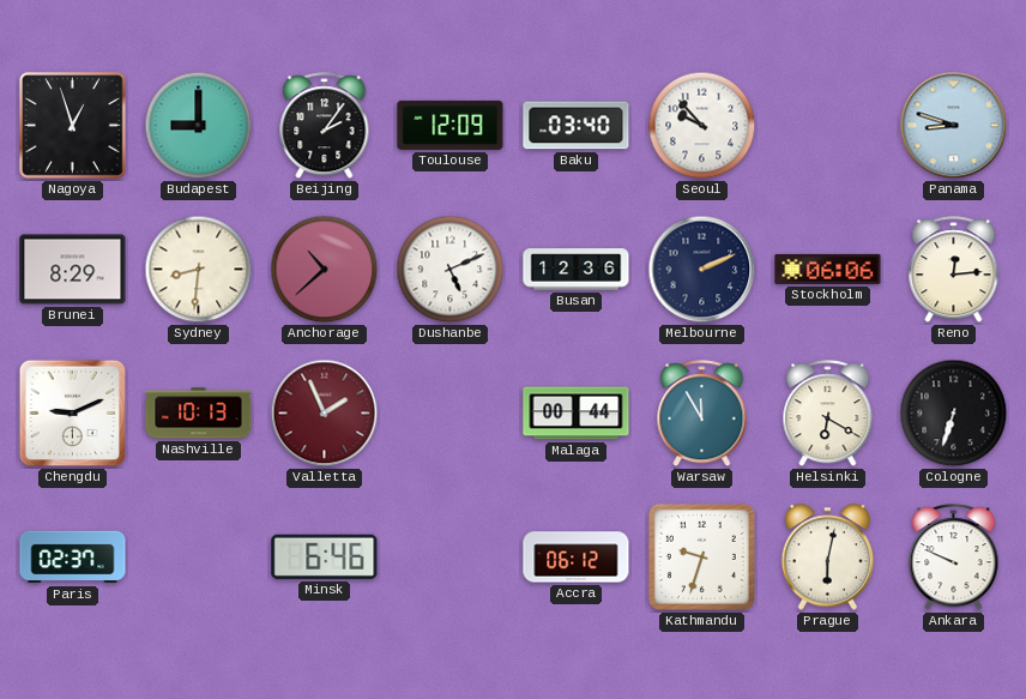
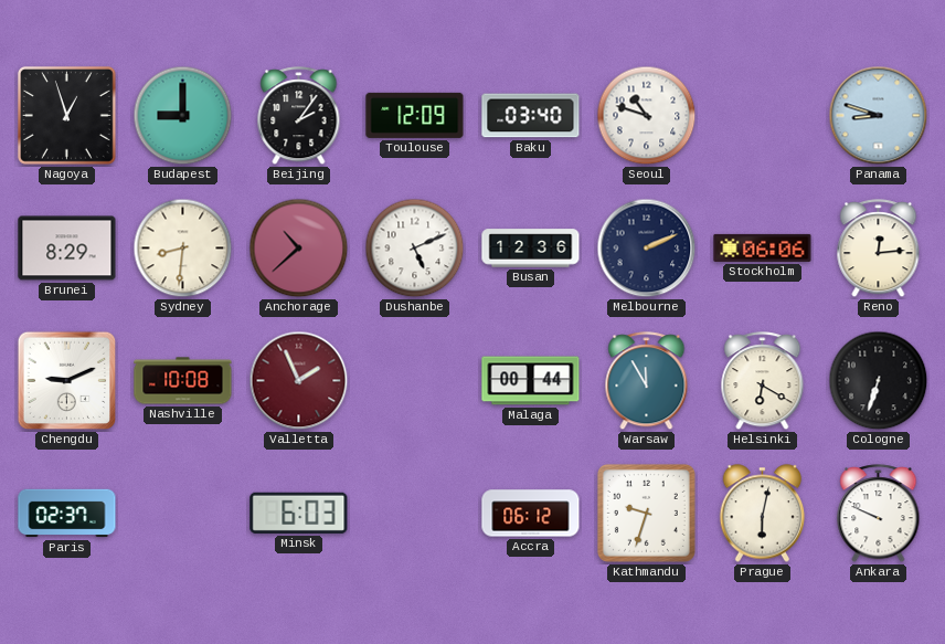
Seoul: 9:53 -> 10:48
Nashville: 10:13 -> 10:08
Minsk: 6:46 -> 6:03
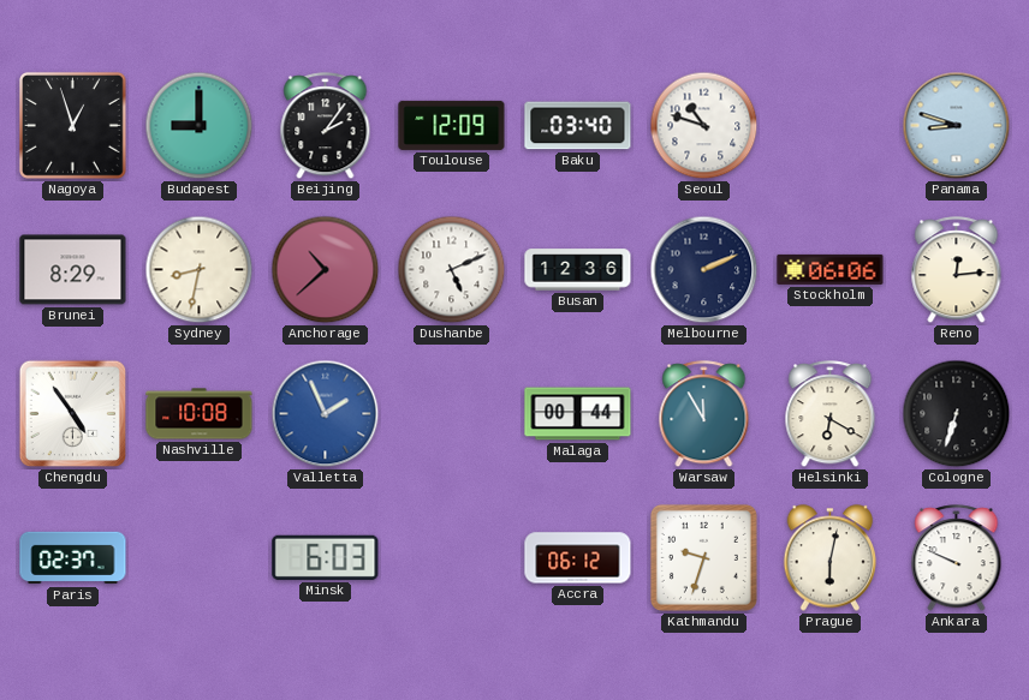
Sydney: 8:31 -> 8:32
Chengdu: 9:11 -> 4:54
Valletta dial: burgundy -> blue
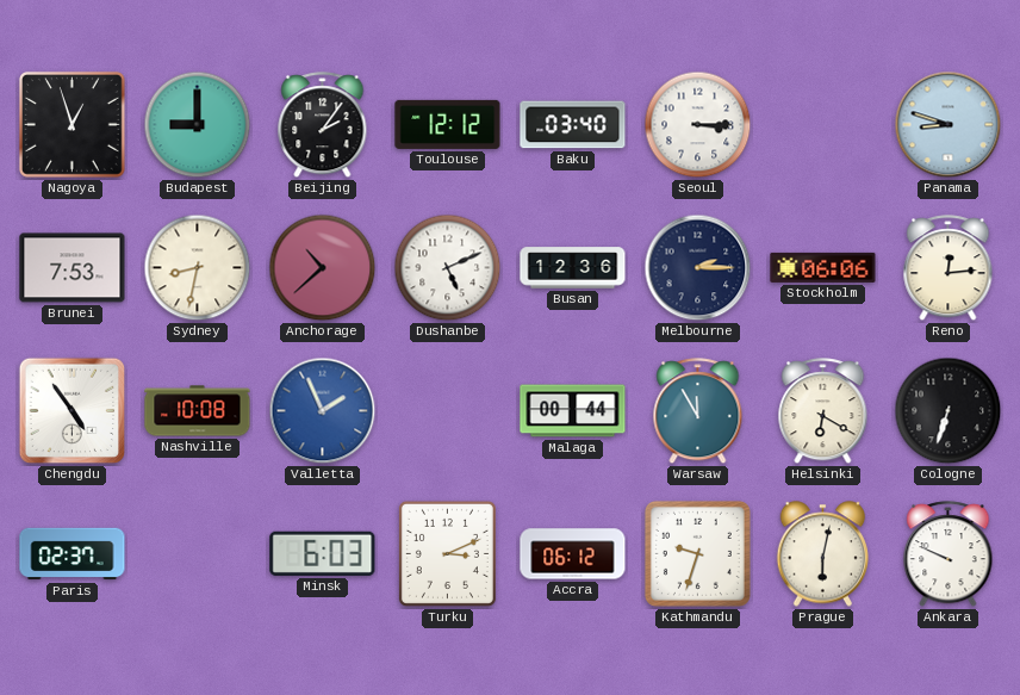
Toulouse: 12:09 -> 12:12
Seoul: 10:48 -> 3:15
Brunei: 8:29 -> 7:53
Melbourne: 2:11 -> 2:15
Turku: none -> 3:11
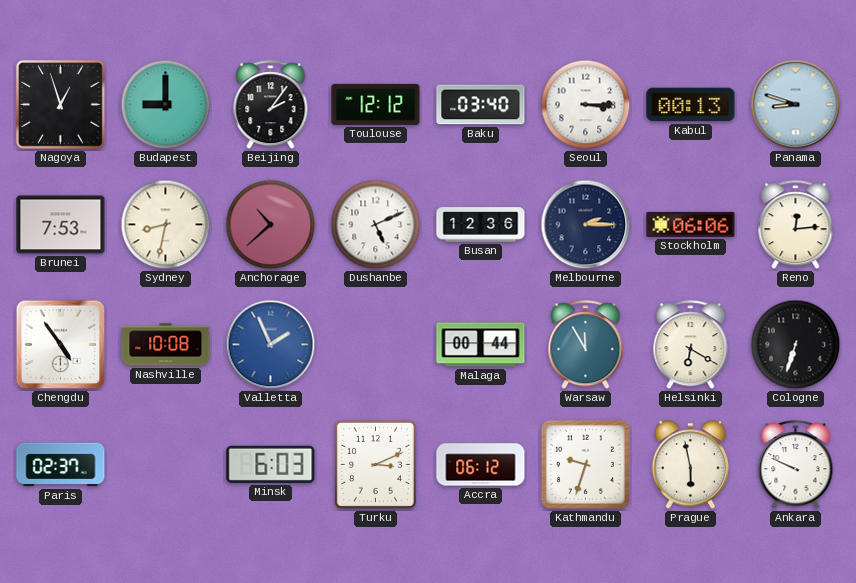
Kabul: none -> 00:13
Prague: 6:02 -> 5:58
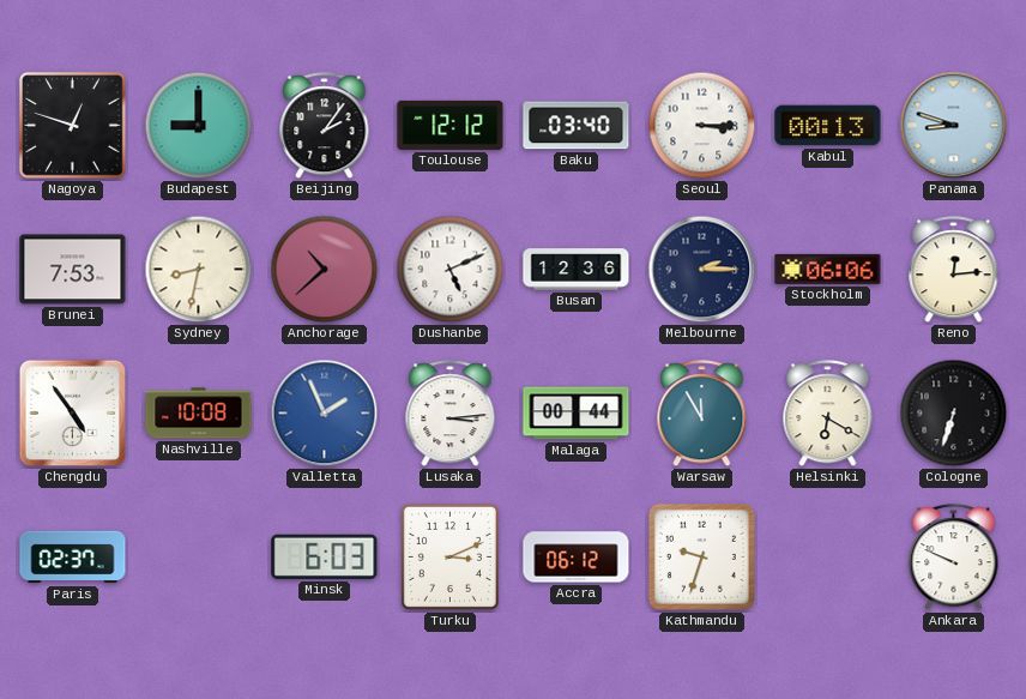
Nagoya: 12:57 -> 12:48
Lusaka: none -> 3:14
Prague: 5:58 -> none
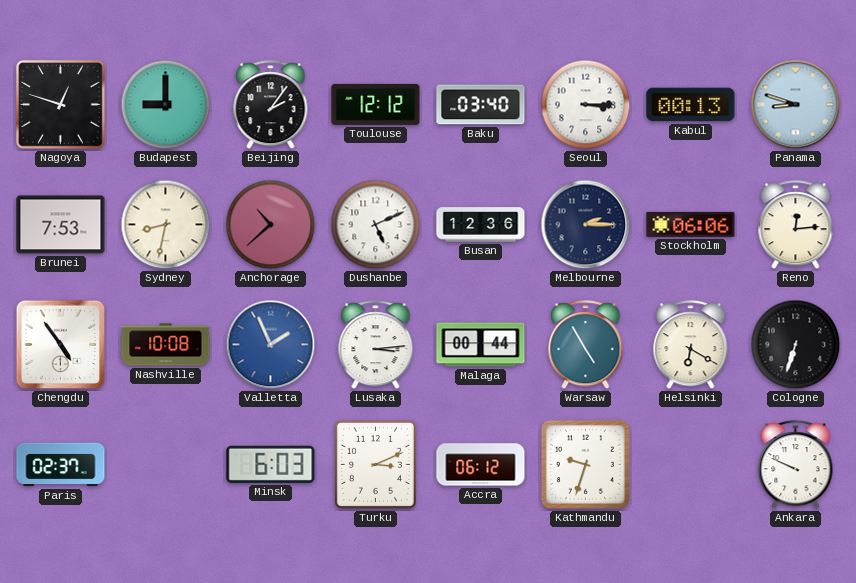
Warsaw: 11:55 -> 4:55
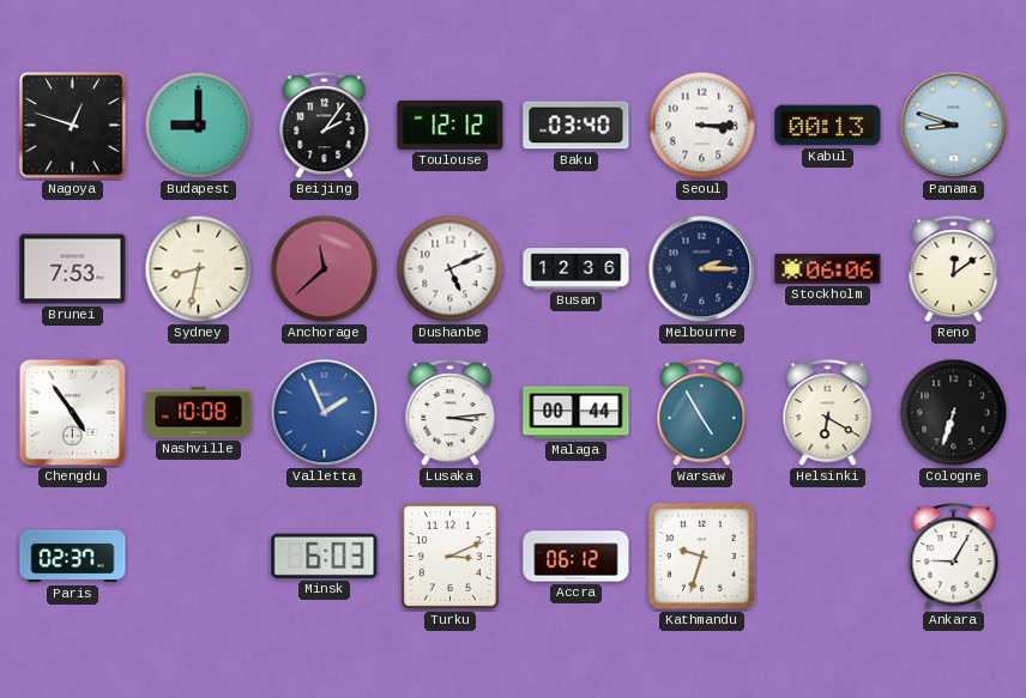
Anchorage: 10:38 -> 11:38
Reno: 12:14 -> 12:09
Ankara: 9:49 -> 9:05
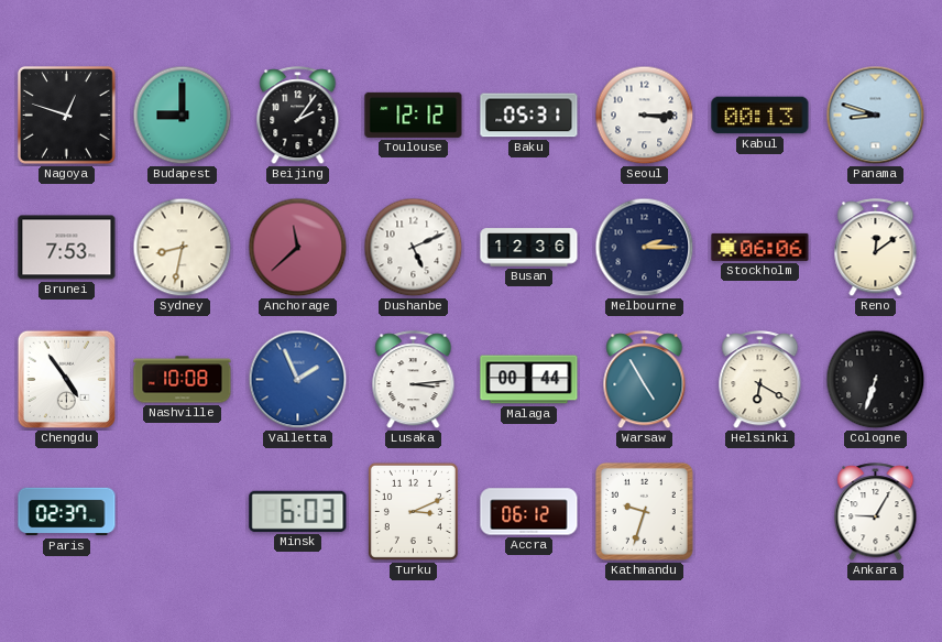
Baku: 03:40 -> 05:31
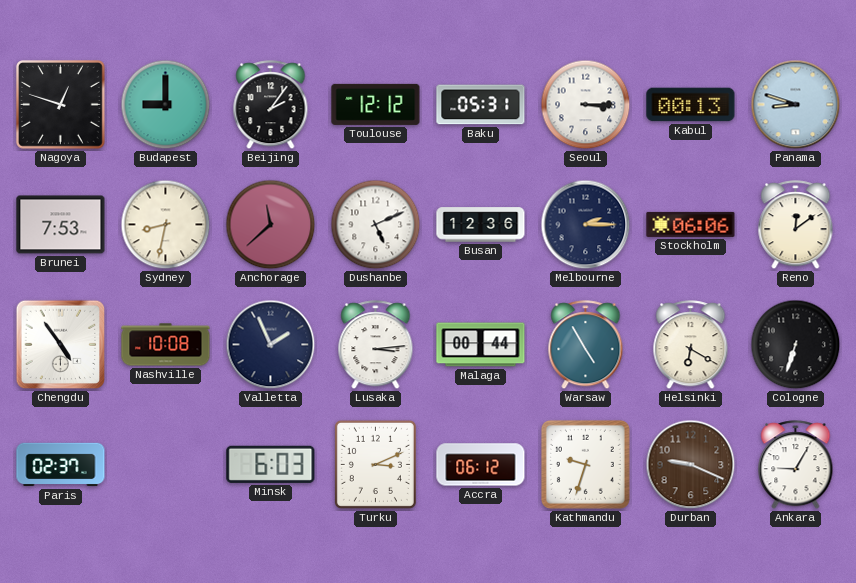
Valletta dial: blue -> navy
Durban: none -> 9:19
